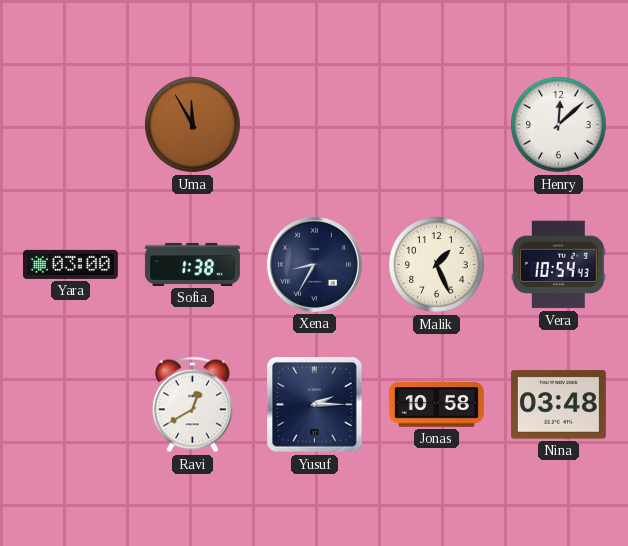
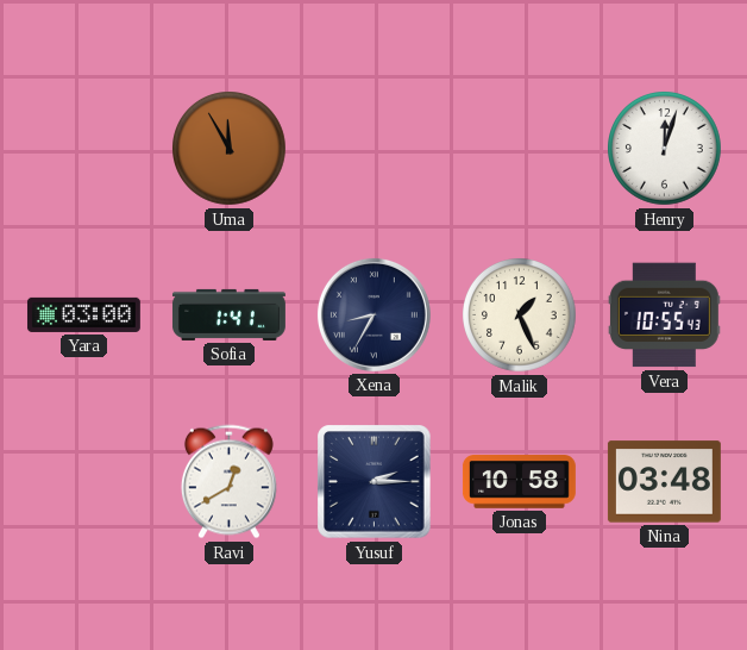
Henry: 12:08 -> 12:03
Sofia: 1:38 -> 1:41
Vera: 10:54 -> 10:55
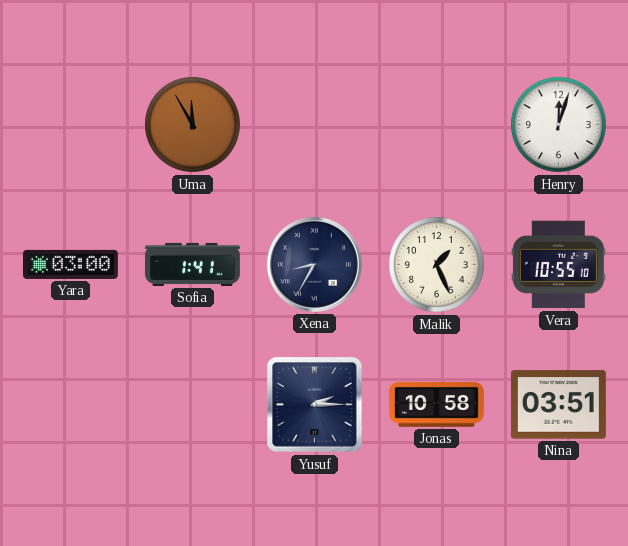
Vera: 10:55:43 -> 10:55:10
Ravi: 12:40 -> none
Nina: 03:48 -> 03:51
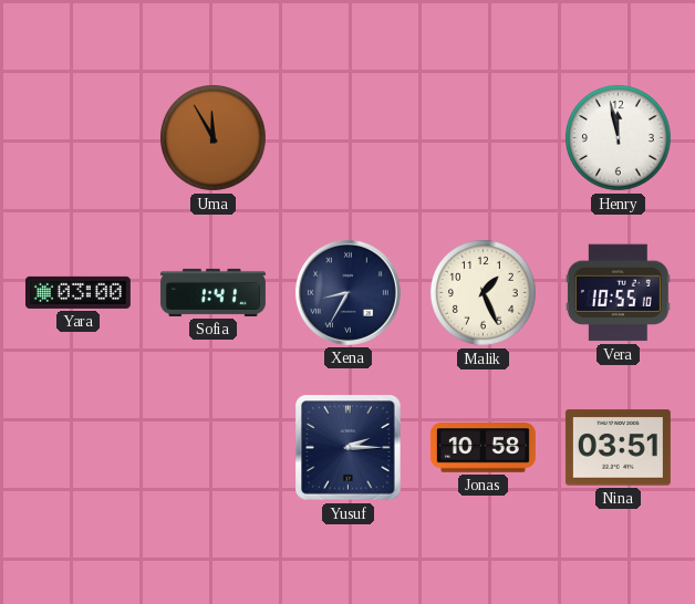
Henry: 12:03 -> 11:58
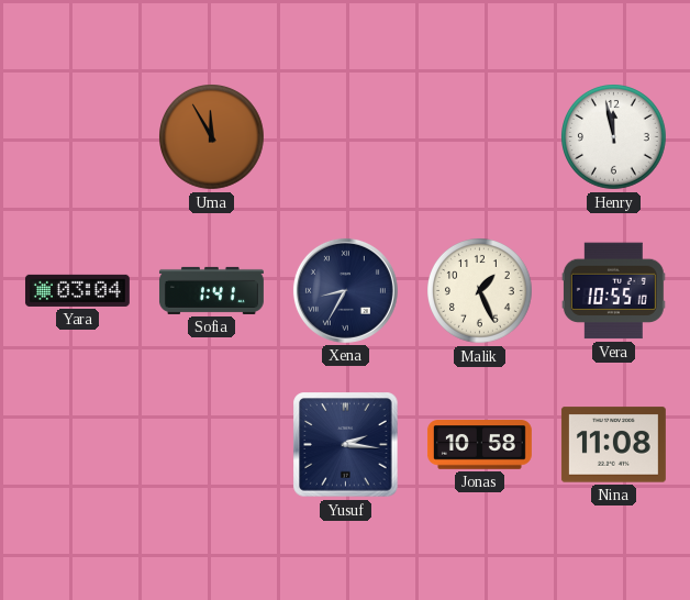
Yara: 03:00 -> 03:04
Yusuf: 2:15 -> 2:16
Nina: 03:51 -> 11:08
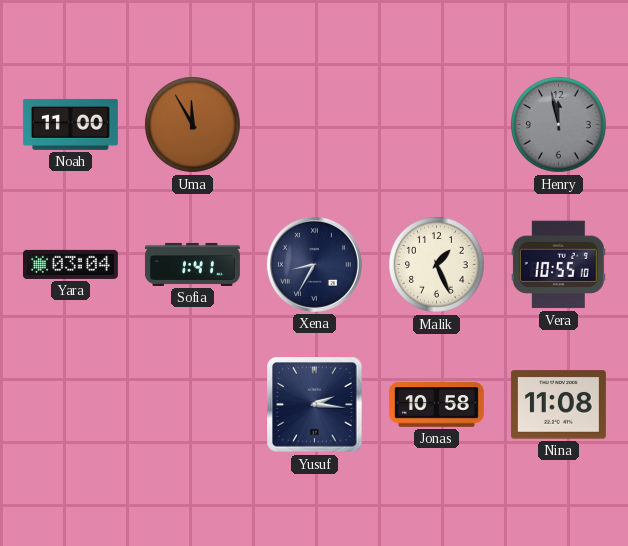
Noah: none -> 11:00
Henry dial: white -> grey
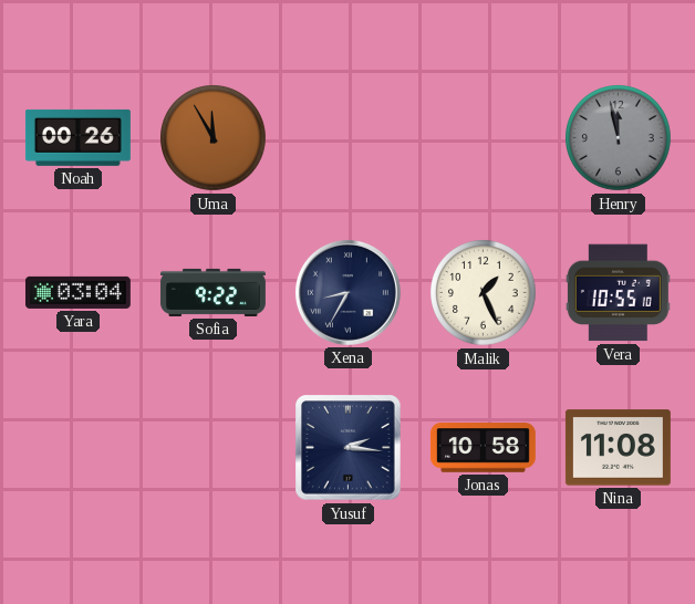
Noah: 11:00 -> 00:26
Sofia: 1:41 -> 9:22
